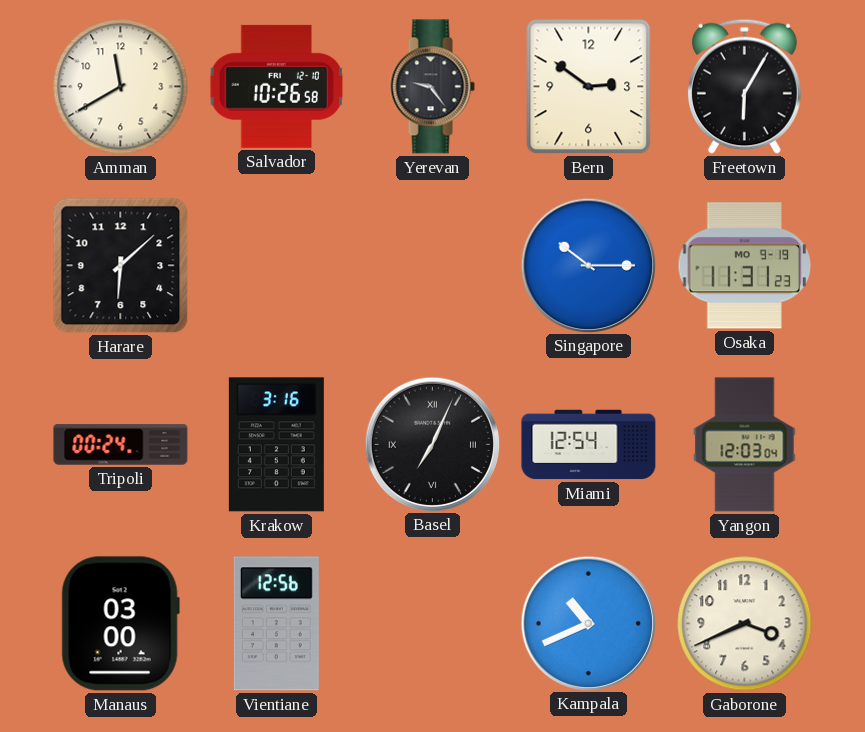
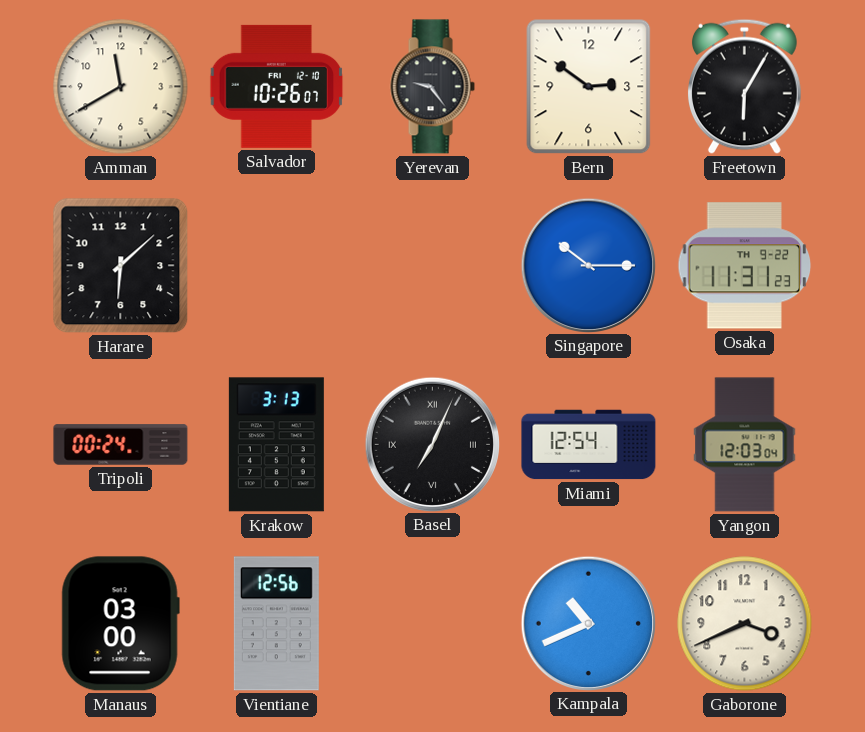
Salvador: 10:26:58 -> 10:26:07
Osaka date: MO 9-19 -> TH 9-22
Krakow: 3:16 -> 3:13
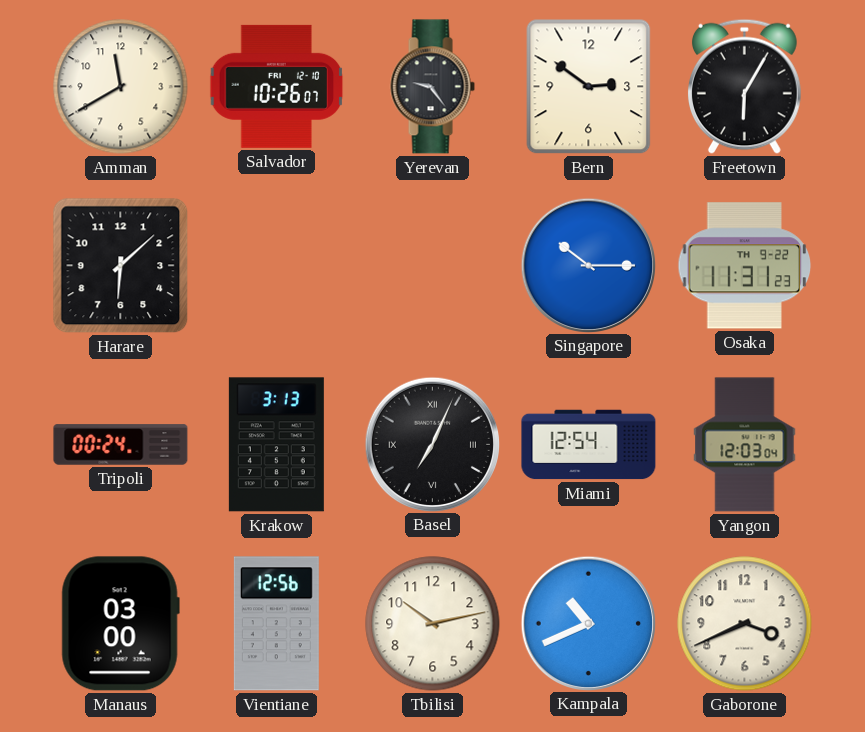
Tbilisi: none -> 10:13
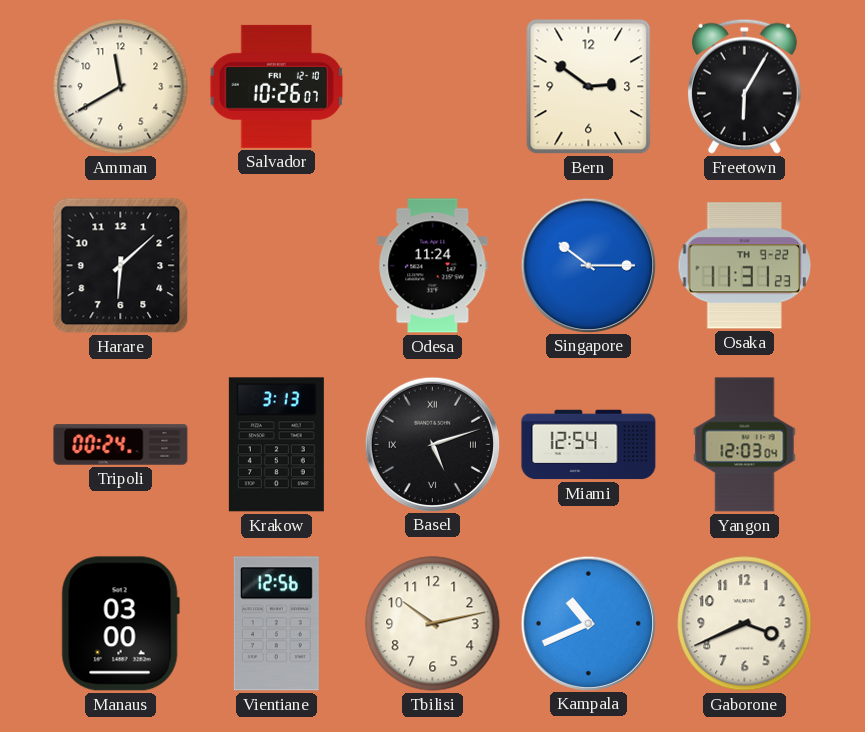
Yerevan: 9:24 -> none
Odesa: none -> 11:24
Basel: 7:04 -> 5:12
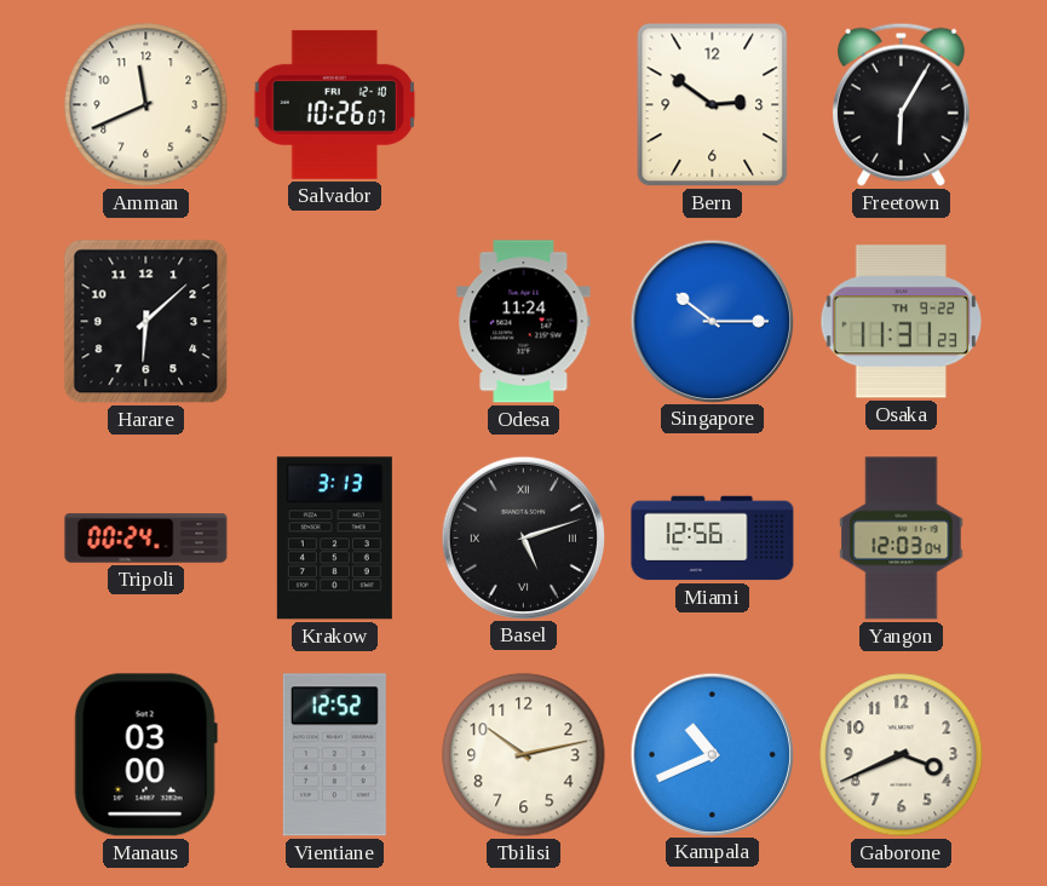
Amman: 11:40 -> 11:41
Miami: 12:54 -> 12:56
Vientiane: 12:56 -> 12:52
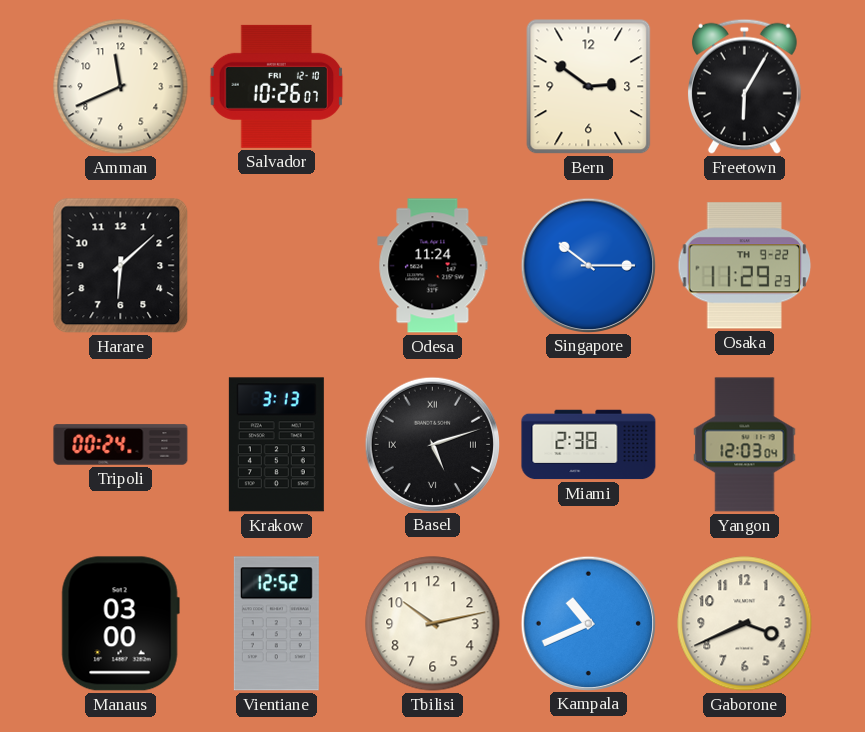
Osaka: 11:31 -> 11:29
Miami: 12:56 -> 2:38
